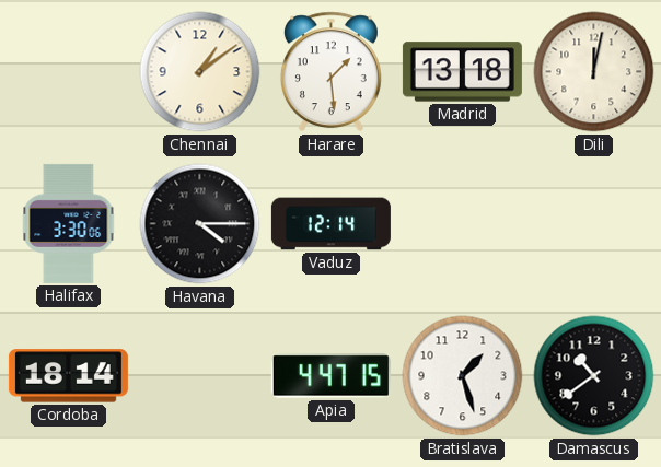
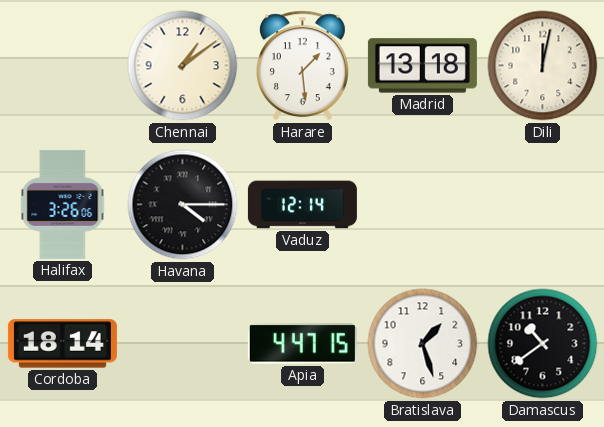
Halifax: 3:30 -> 3:26
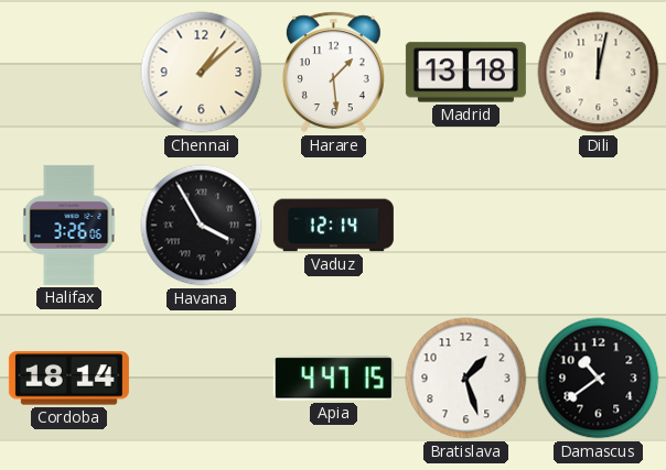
Chennai: 1:09 -> 1:08
Havana: 4:15 -> 3:55
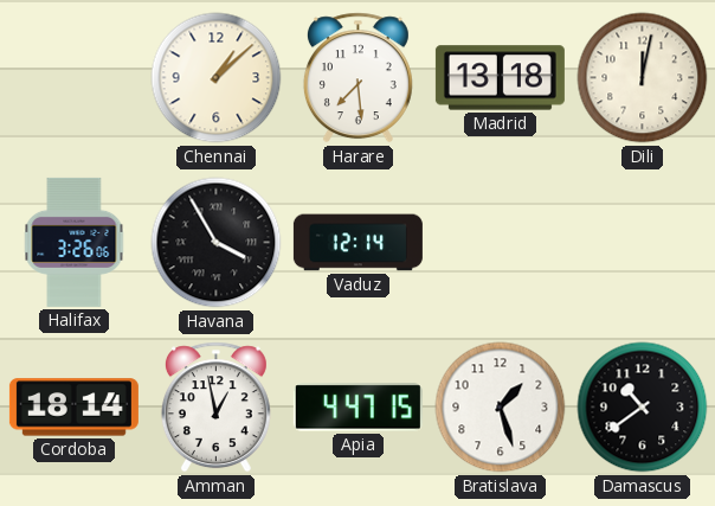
Harare: 1:29 -> 7:29
Amman: none -> 12:58
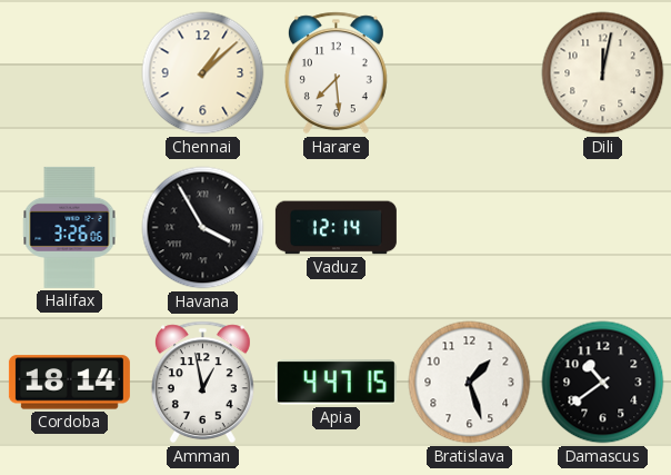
Madrid: 13:18 -> none
